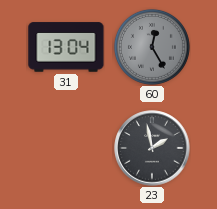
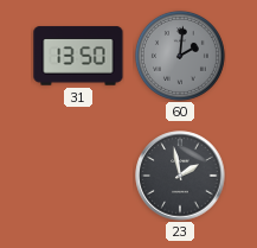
31: 13:04 -> 13:50
60: 12:25 -> 2:01
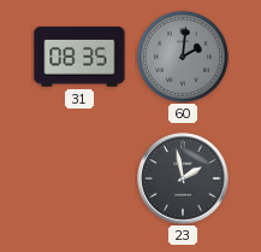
31: 13:50 -> 08:35
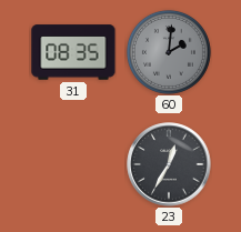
23: 1:58 -> 12:35
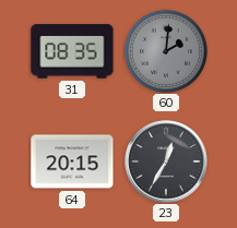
64: none -> 20:15
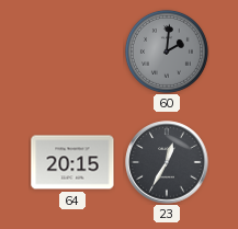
31: 08:35 -> none
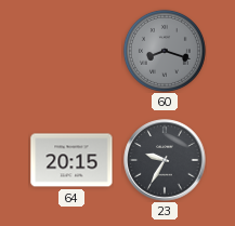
60: 2:01 -> 8:18
23: 12:35 -> 9:35
